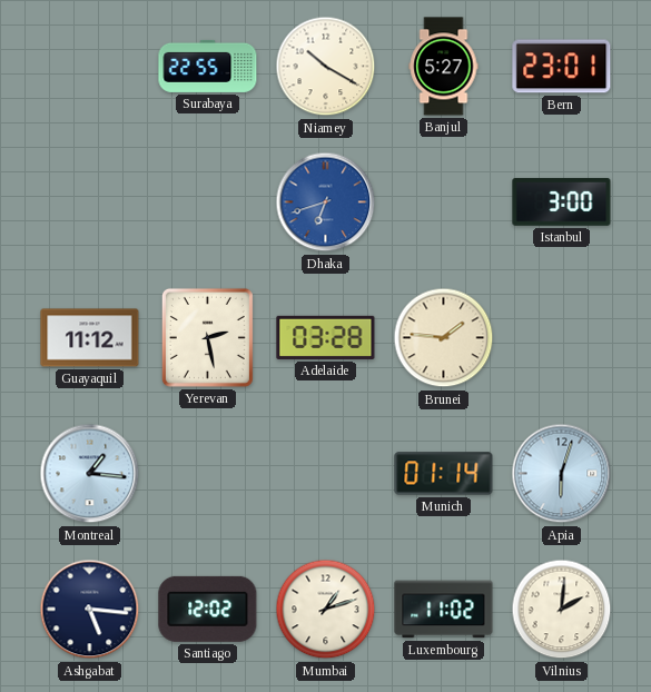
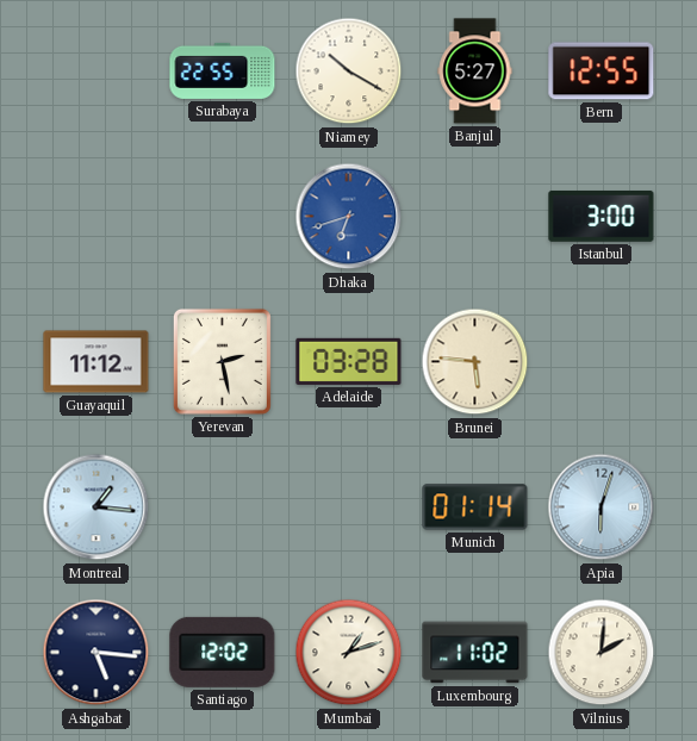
Bern: 23:01 -> 12:55
Brunei: 1:46 -> 5:46
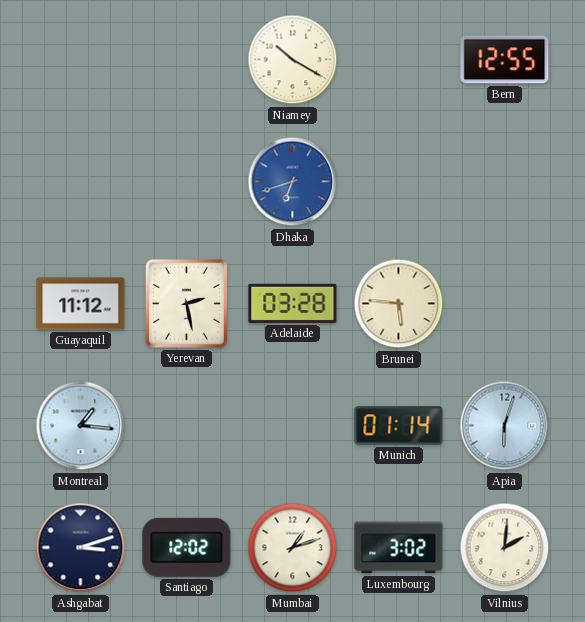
Surabaya: 22:55 -> none
Banjul: 5:27 -> none
Istanbul: 3:00 -> none
Ashgabat: 5:16 -> 3:12
Luxembourg: 11:02 -> 3:02
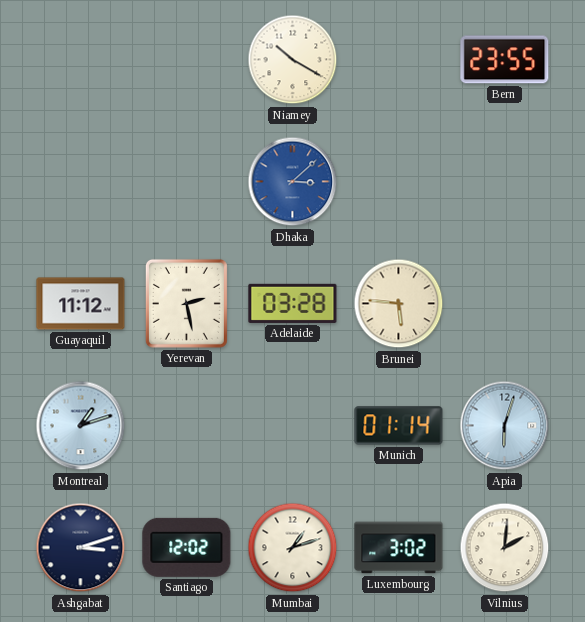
Bern: 12:55 -> 23:55
Dhaka: 6:42 -> 3:08
Montreal: 1:16 -> 1:12
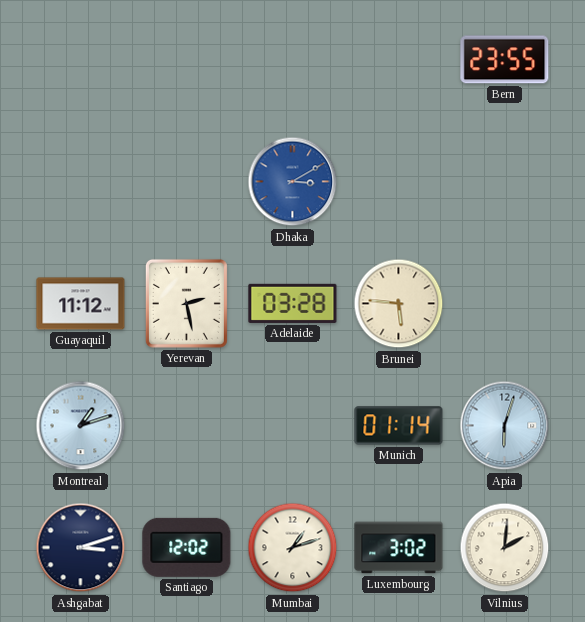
Niamey: 10:20 -> none
Dhaka: 3:08 -> 3:10
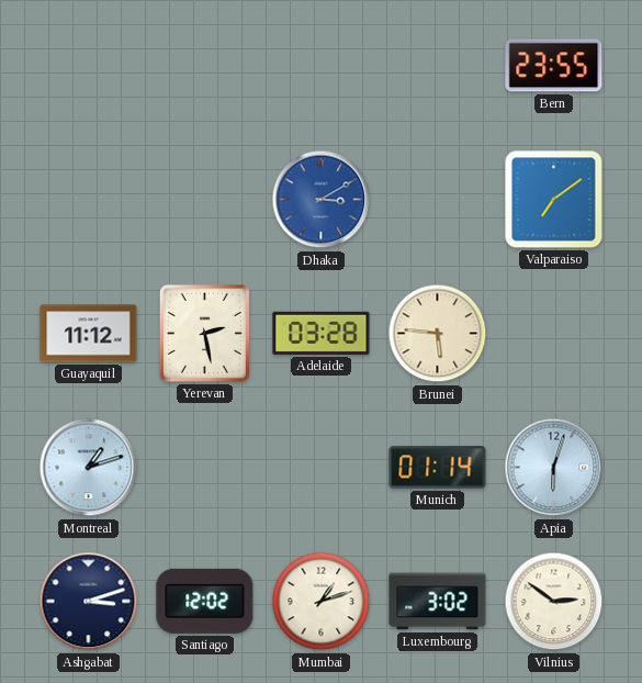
Valparaiso: none -> 7:09
Vilnius: 2:01 -> 2:51
